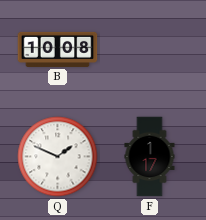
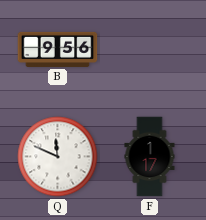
B: 10:08 -> 9:56
Q: 1:49 -> 11:49
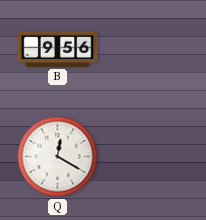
Q: 11:49 -> 12:20
F: 1:17 -> none
